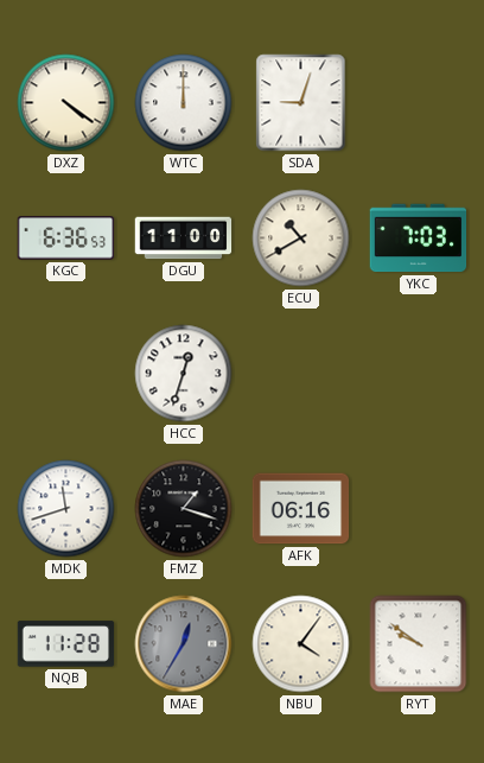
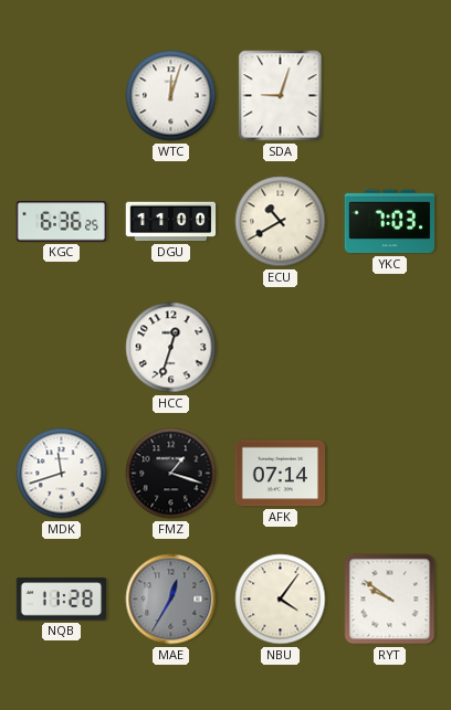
DXZ: 4:21 -> none
WTC: 12:00 -> 12:03
KGC: 6:36:53 -> 6:36:25
AFK: 06:16 -> 07:14
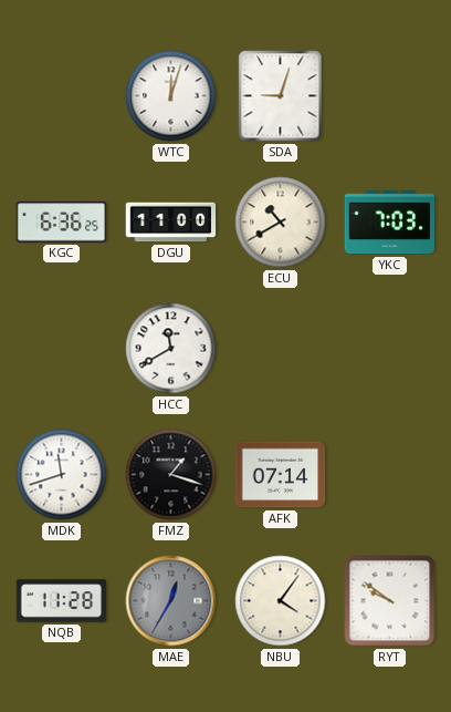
HCC: 12:33 -> 11:40
